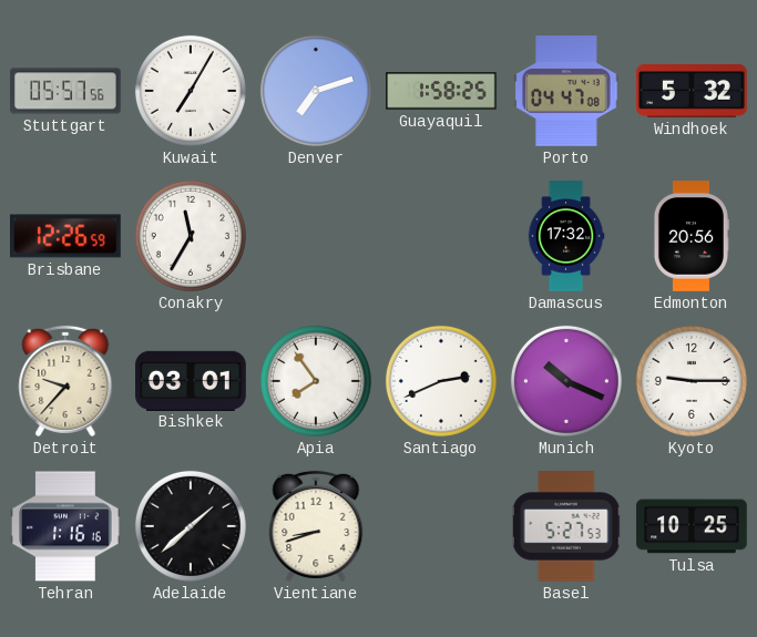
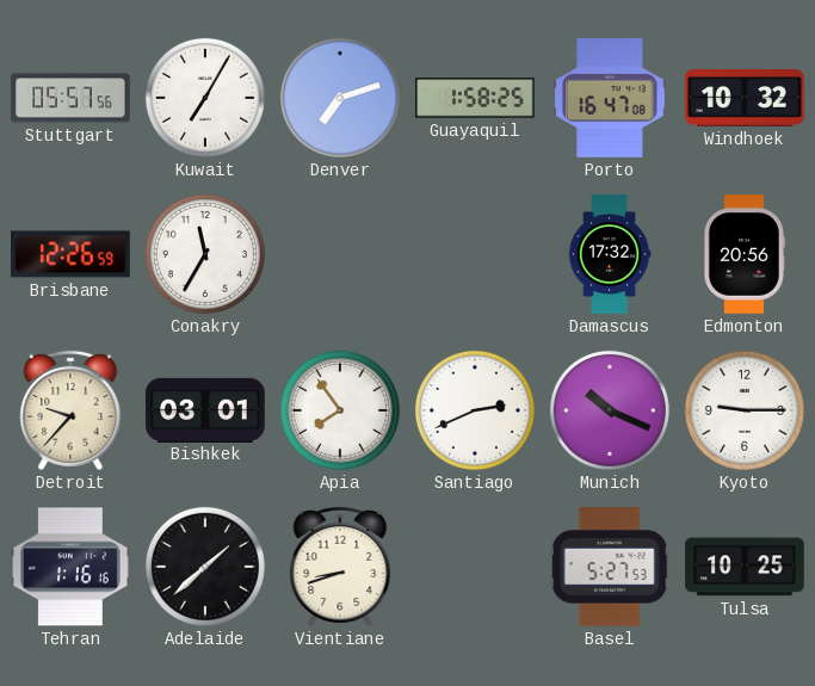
Porto: 04:47 -> 16:47
Windhoek: 5:32 -> 10:32
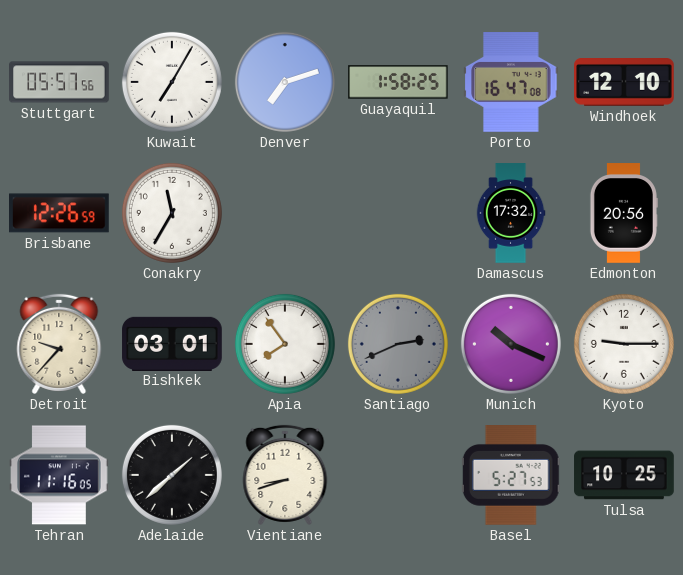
Windhoek: 10:32 -> 12:10
Santiago dial: white -> grey
Tehran: 1:16 -> 11:16
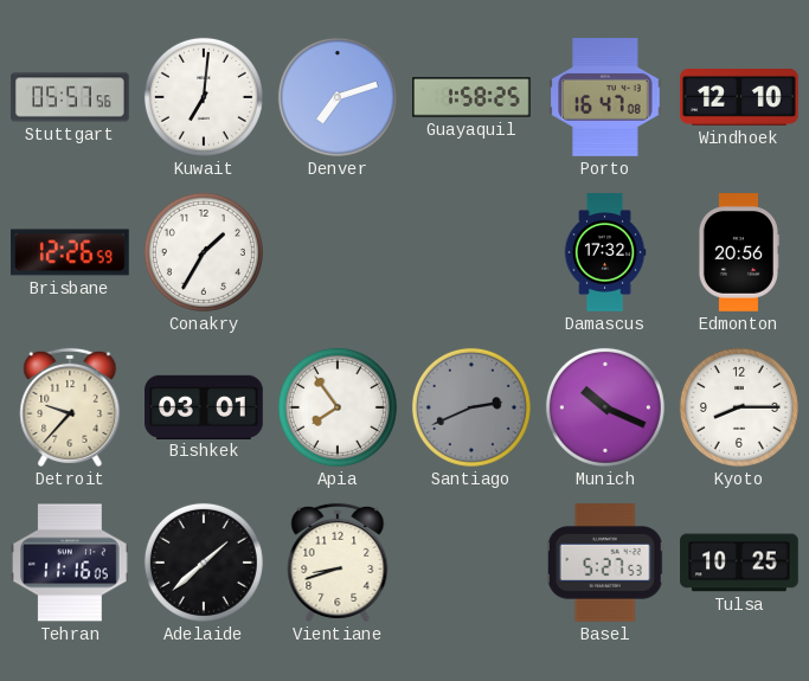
Kuwait: 7:05 -> 7:01
Conakry: 11:35 -> 1:35
Kyoto: 9:15 -> 8:15
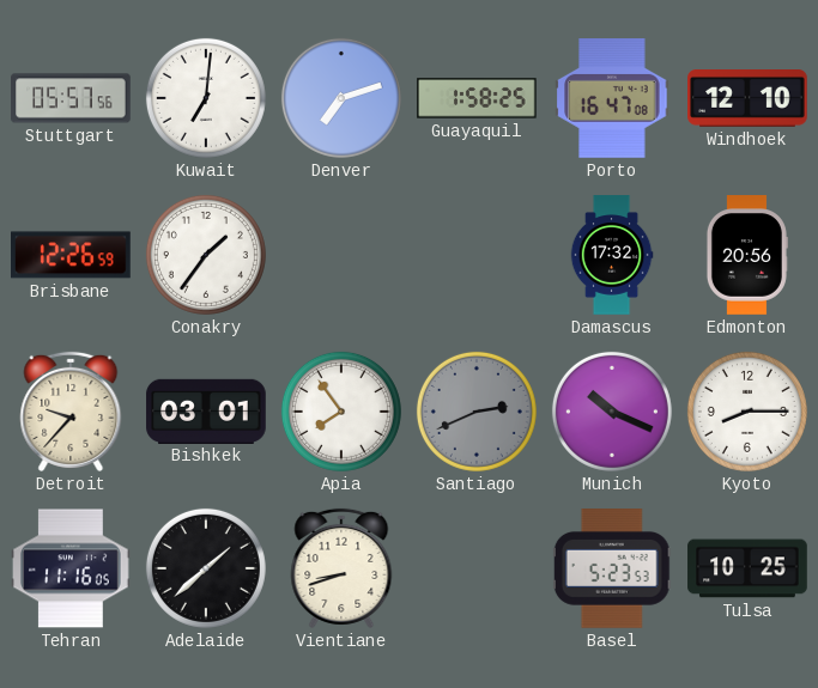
Conakry: 1:35 -> 1:36
Basel: 5:27 -> 5:23
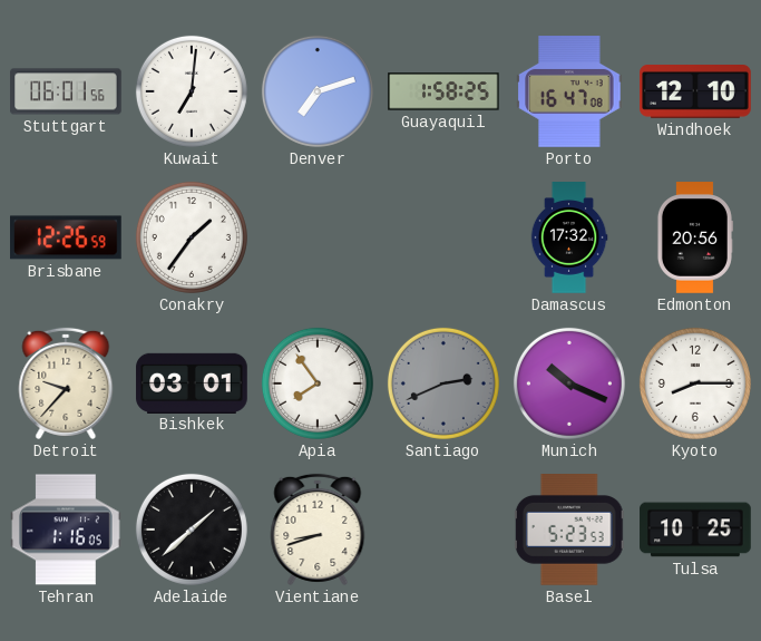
Stuttgart: 05:57 -> 06:01
Tehran: 11:16 -> 1:16
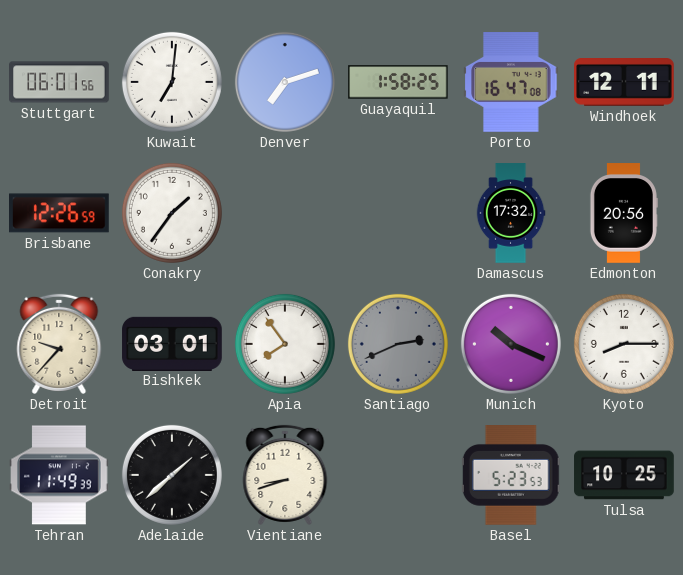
Windhoek: 12:10 -> 12:11
Tehran: 1:16 -> 11:49
